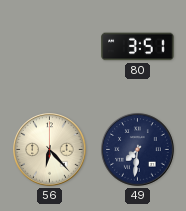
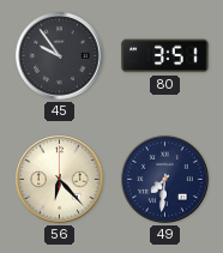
45: none -> 9:54
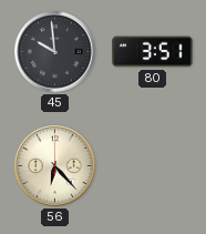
45: 9:54 -> 9:59
49: 7:31 -> none
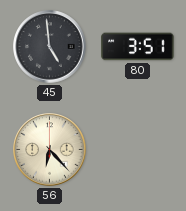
45: 9:59 -> 4:59
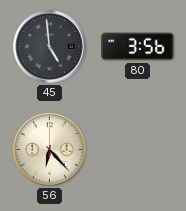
80: 3:51 -> 3:56
